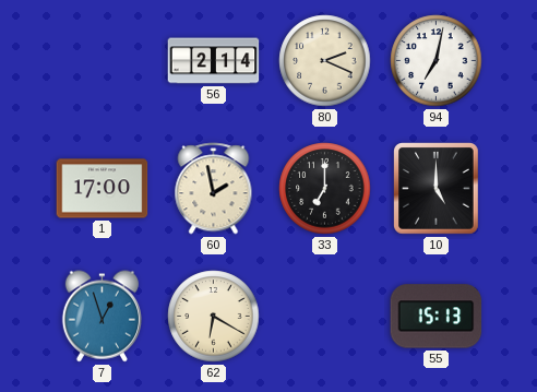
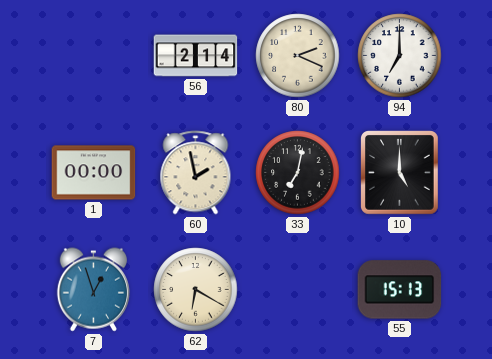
94: 7:02 -> 7:00
1: 17:00 -> 00:00
33: 7:00 -> 7:02
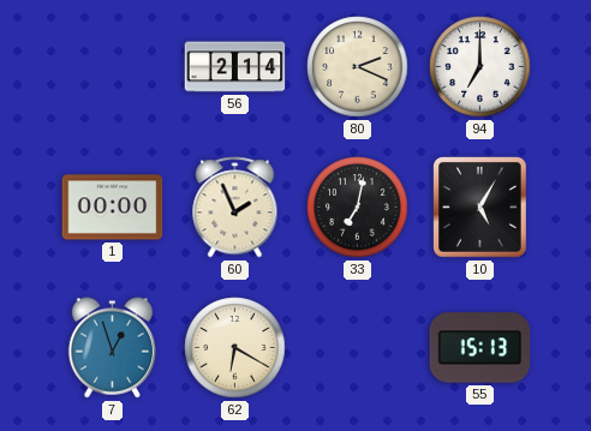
60: 1:58 -> 1:56
10: 5:00 -> 5:05
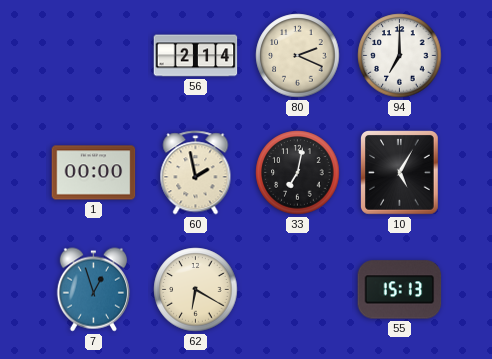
60: 1:56 -> 1:58
